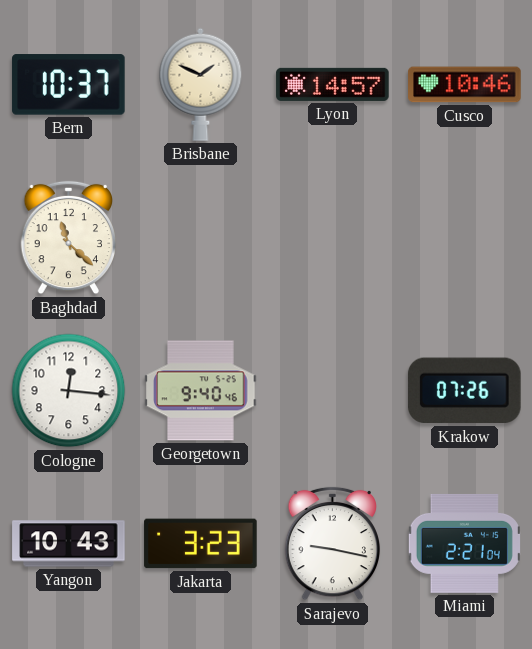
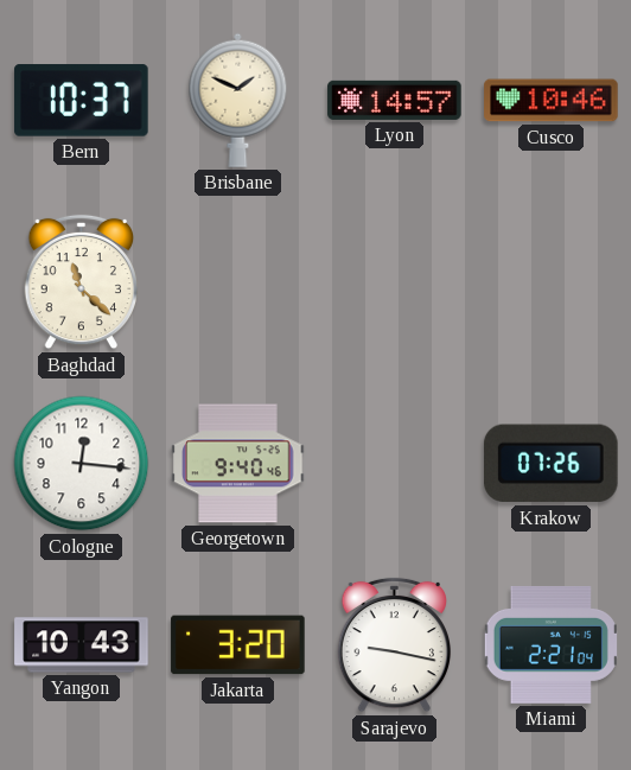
Jakarta: 3:23 -> 3:20
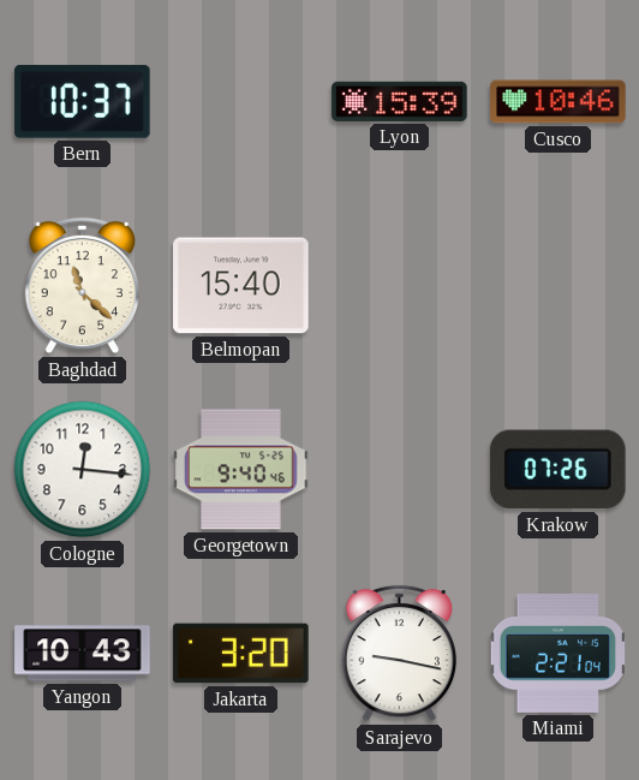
Brisbane: 1:49 -> none
Lyon: 14:57 -> 15:39
Belmopan: none -> 15:40
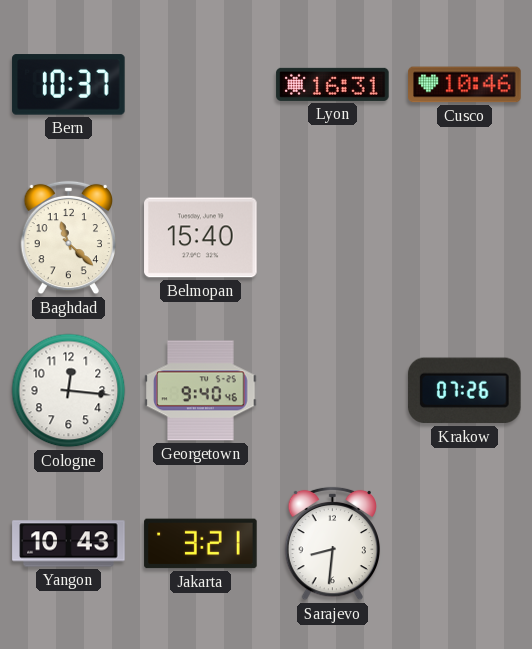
Lyon: 15:39 -> 16:31
Jakarta: 3:20 -> 3:21
Sarajevo: 9:17 -> 8:31
Miami: 2:21 -> none
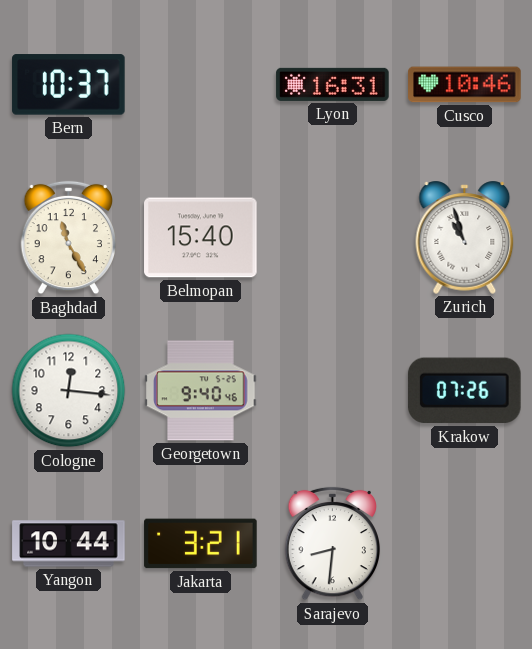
Baghdad: 11:22 -> 11:25
Zurich: none -> 10:57
Yangon: 10:43 -> 10:44
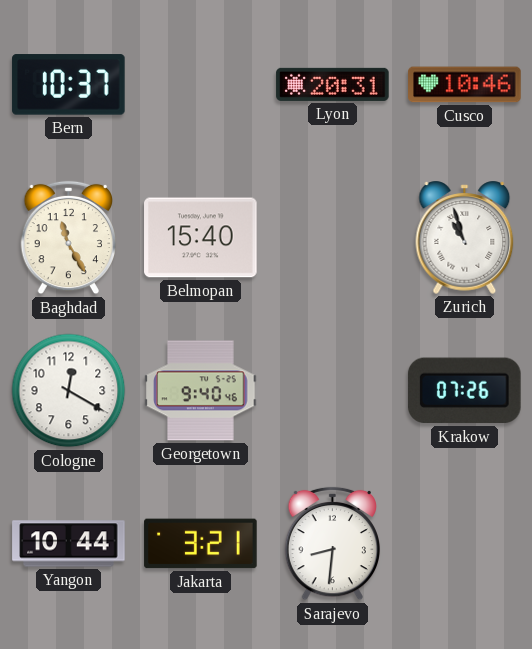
Lyon: 16:31 -> 20:31
Cologne: 12:16 -> 12:20
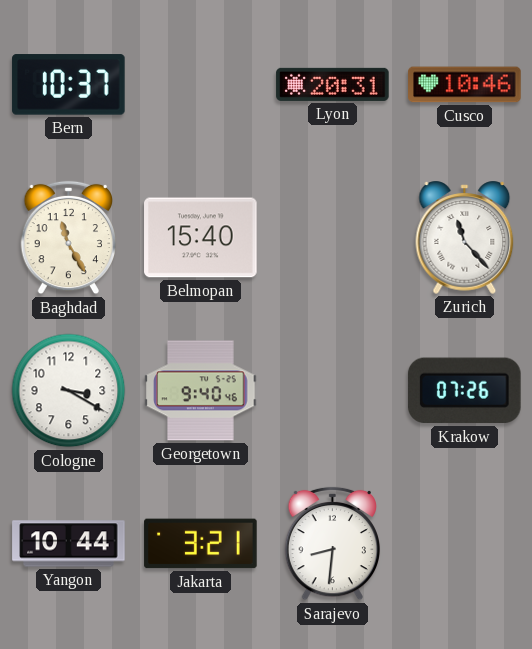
Zurich: 10:57 -> 11:23
Cologne: 12:20 -> 3:20
